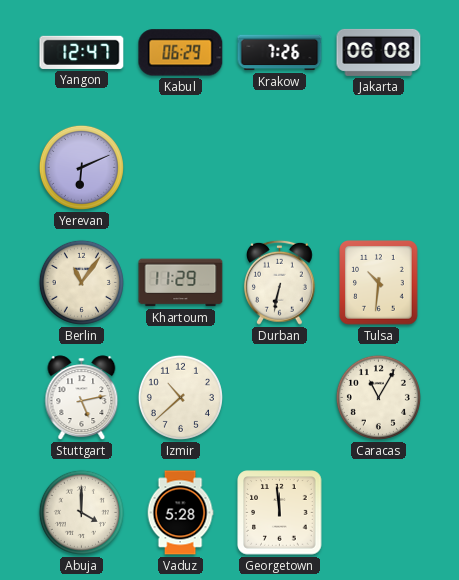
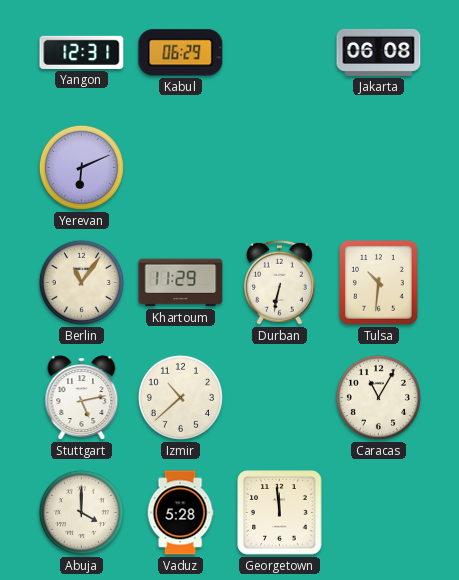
Yangon: 12:47 -> 12:31
Krakow: 7:26 -> none
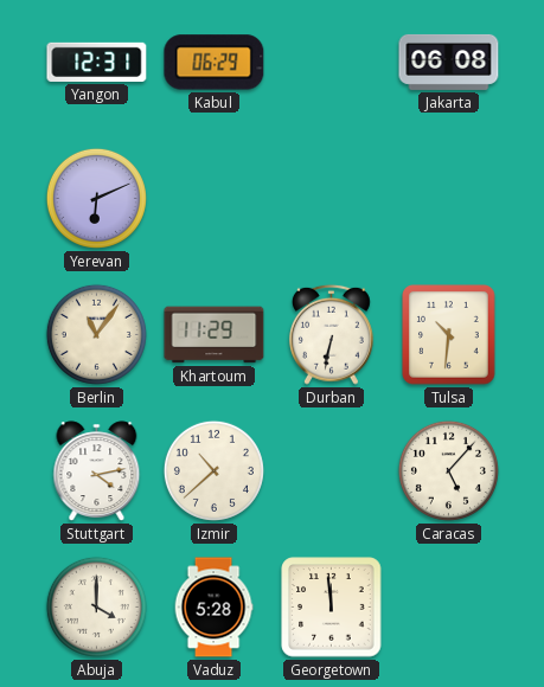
Stuttgart: 5:13 -> 4:13
Caracas: 11:05 -> 5:07
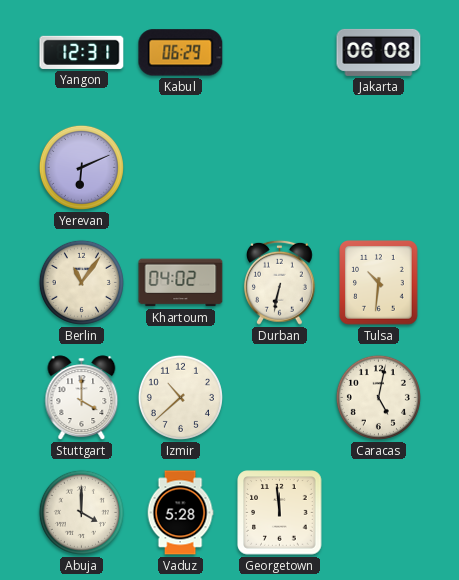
Khartoum: 11:29 -> 04:02
Stuttgart: 4:13 -> 4:00
Caracas: 5:07 -> 5:02
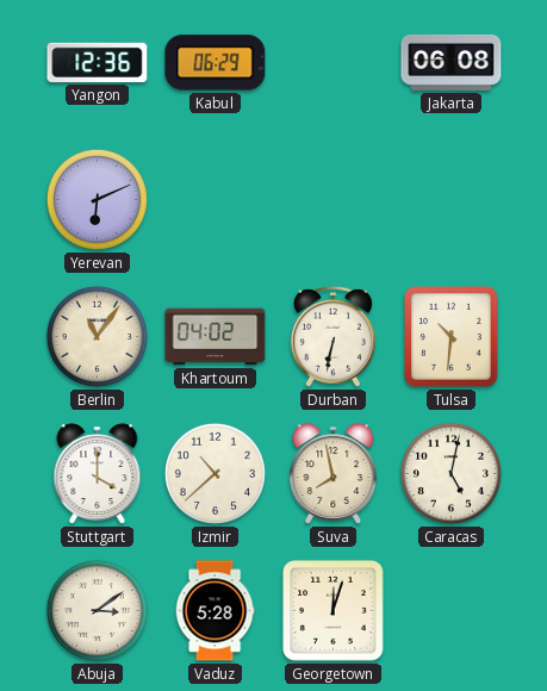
Yangon: 12:31 -> 12:36
Suva: none -> 7:58
Abuja: 4:00 -> 3:09
Georgetown: 11:59 -> 12:03
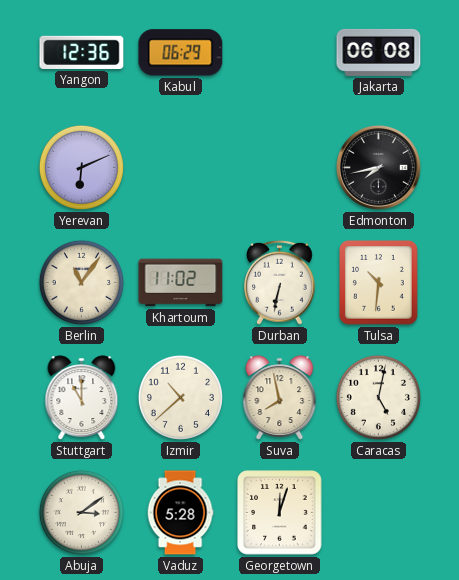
Edmonton: none -> 7:43
Khartoum: 04:02 -> 11:02
Stuttgart: 4:00 -> 11:00
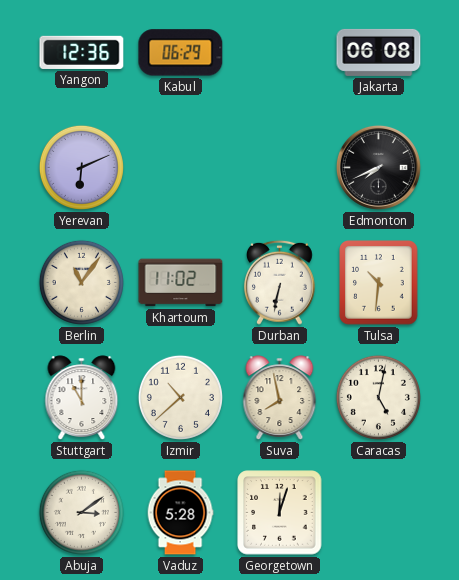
Edmonton: 7:43 -> 7:41
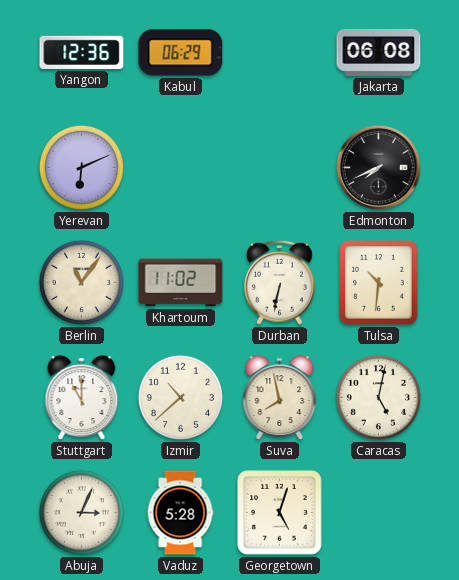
Abuja: 3:09 -> 3:04
Georgetown: 12:03 -> 5:03
